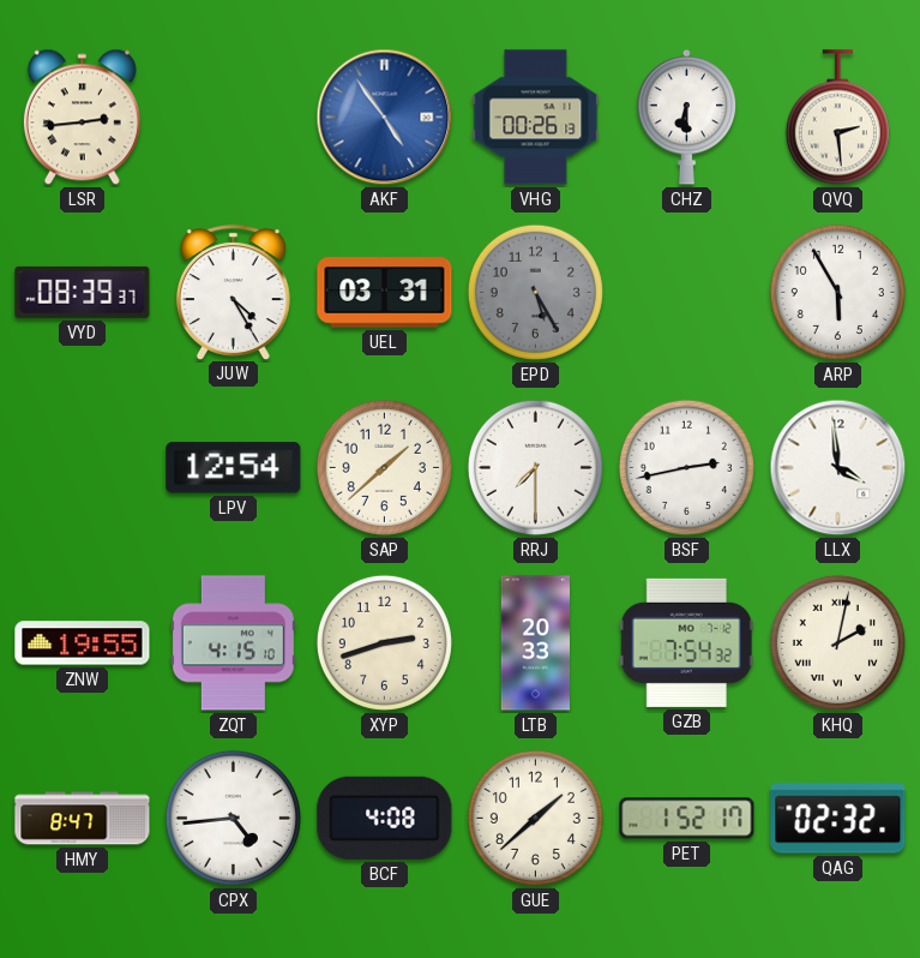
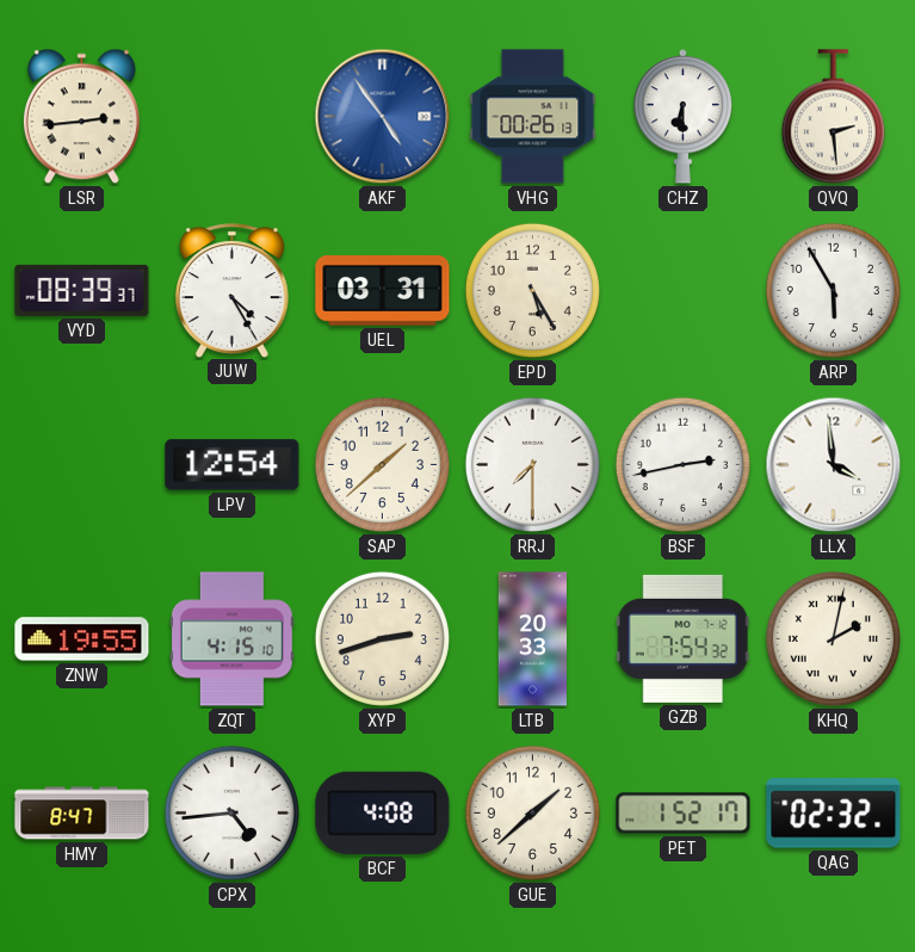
EPD dial: grey -> cream
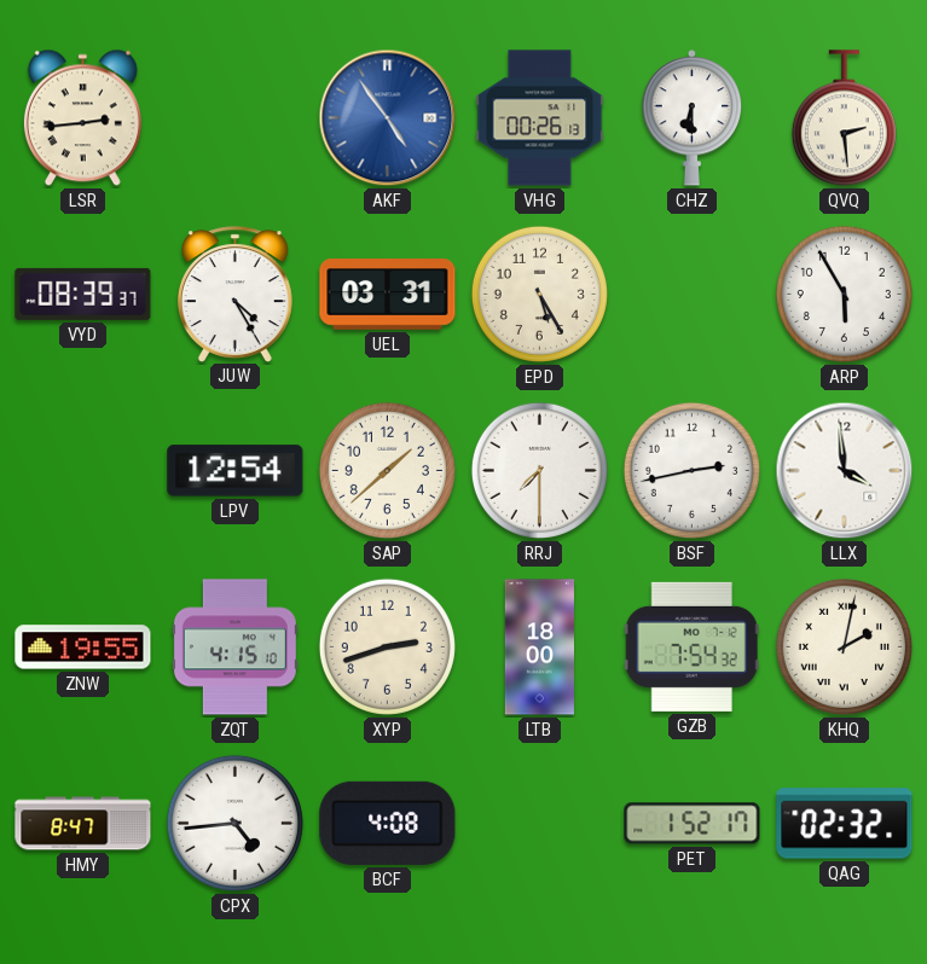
LTB: 20:33 -> 18:00
GUE: 1:38 -> none
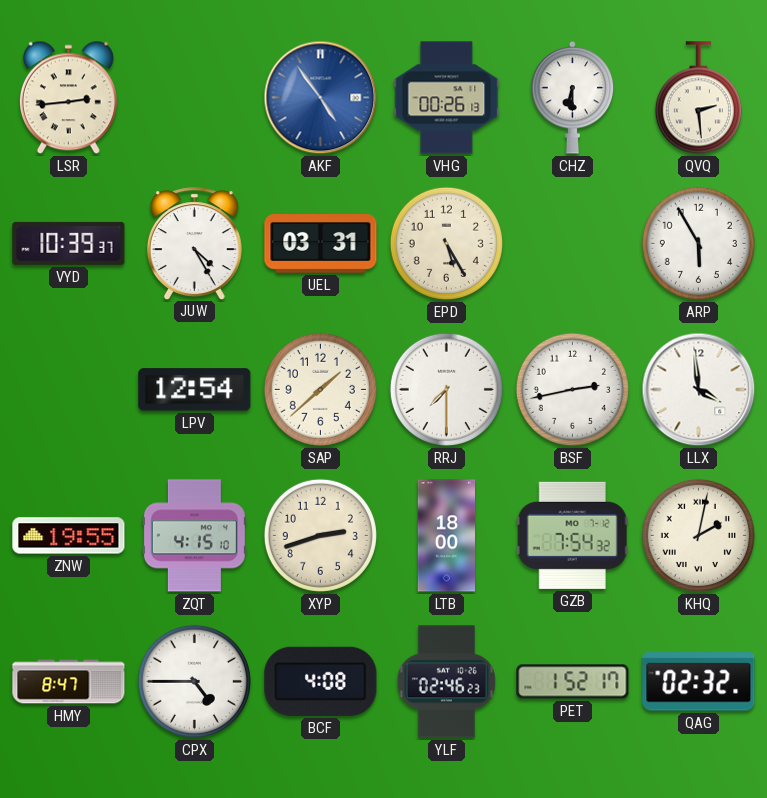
VYD: 08:39 -> 10:39
CPX: 4:44 -> 4:45
YLF: none -> 02:46
